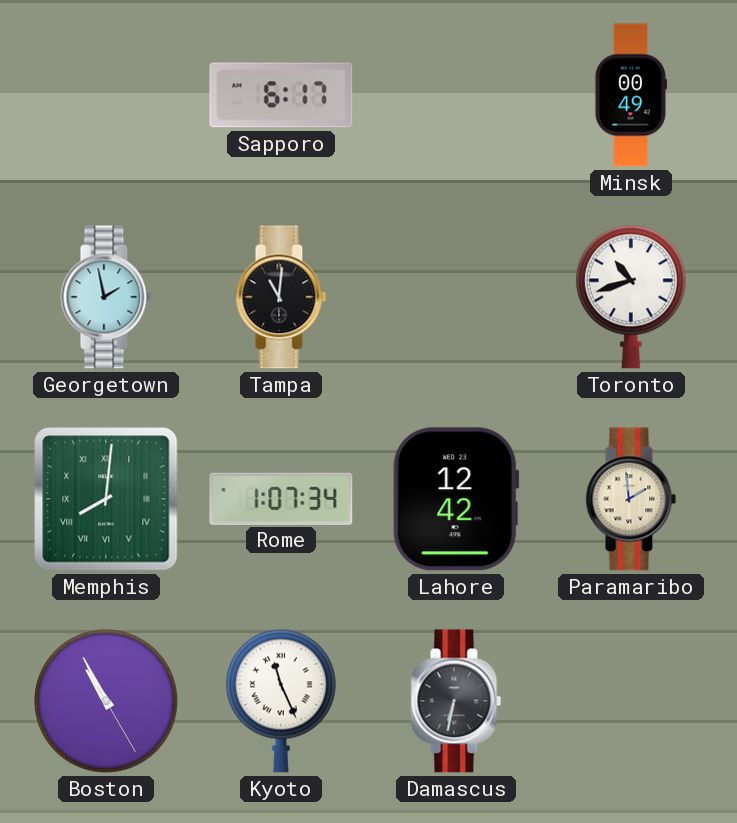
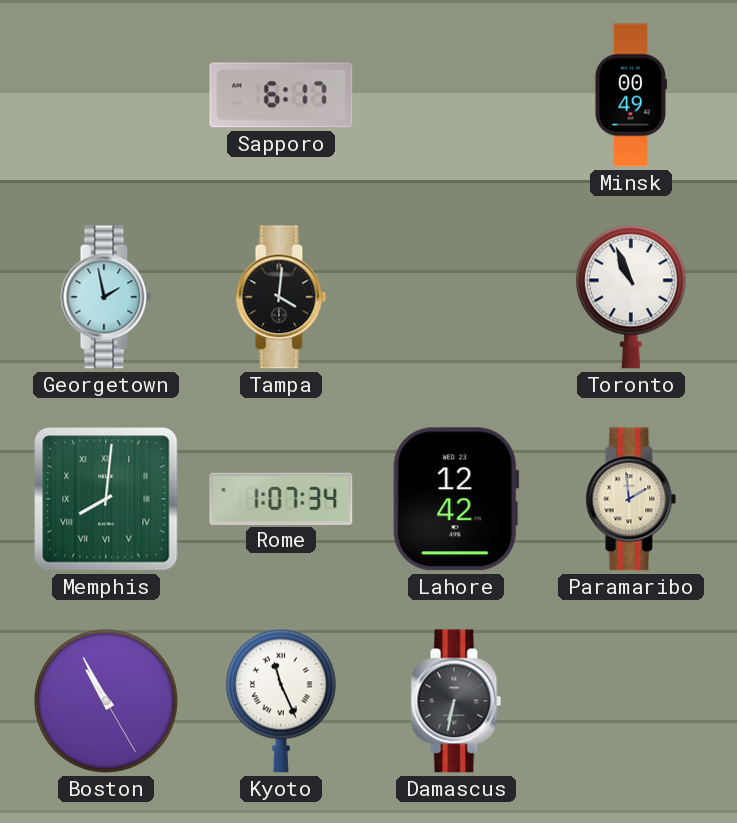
Tampa: 11:01 -> 4:01
Toronto: 10:42 -> 10:56
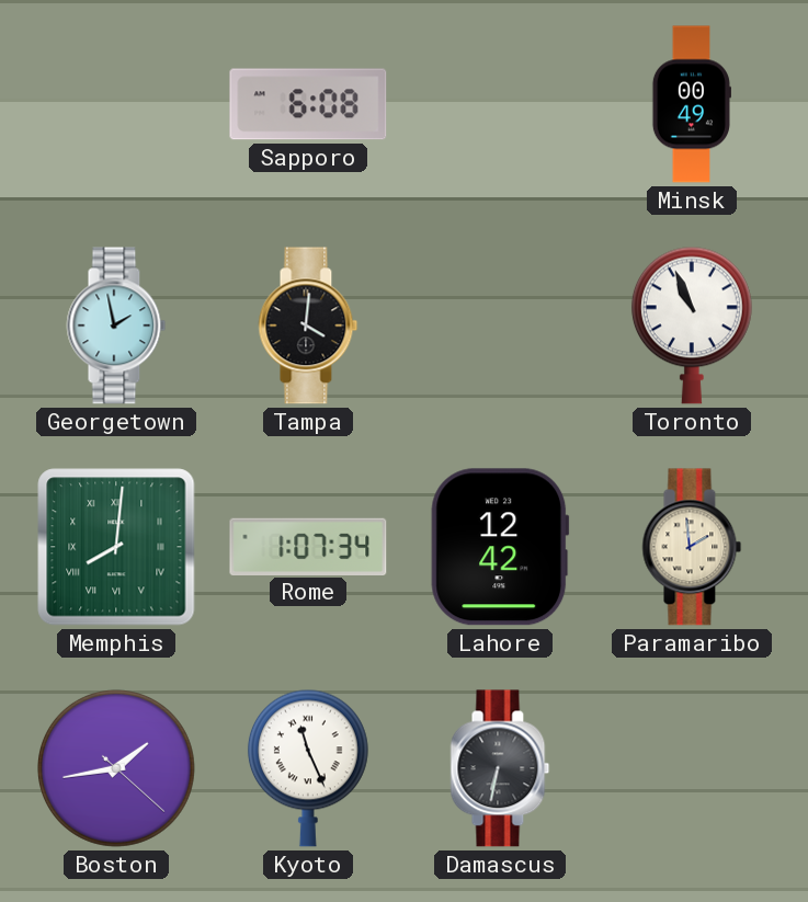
Sapporo: 6:17 -> 6:08
Boston: 10:55 -> 1:43
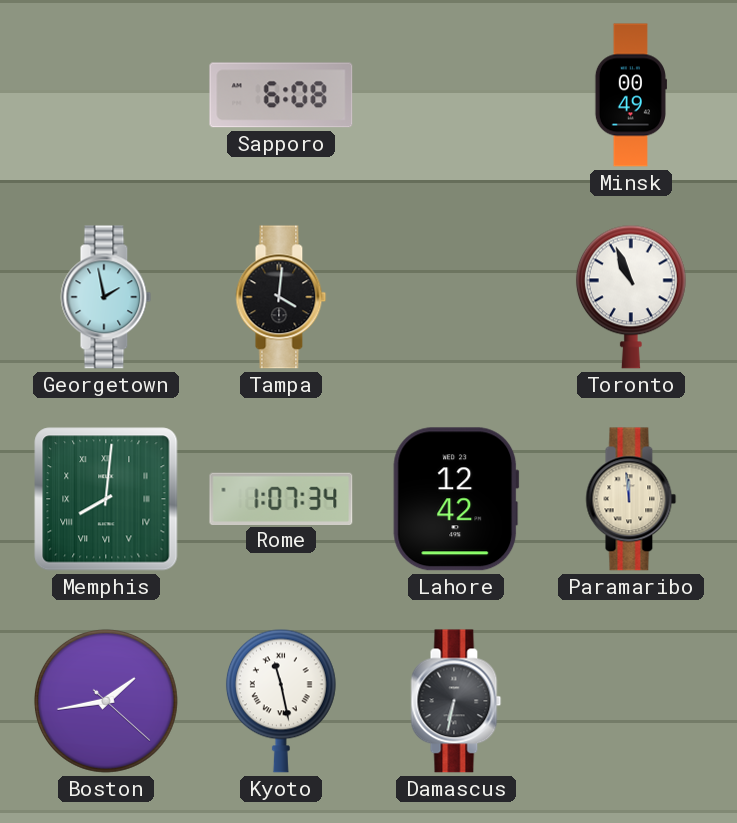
Paramaribo: 1:59 -> 11:59
Kyoto: 11:26 -> 11:28
